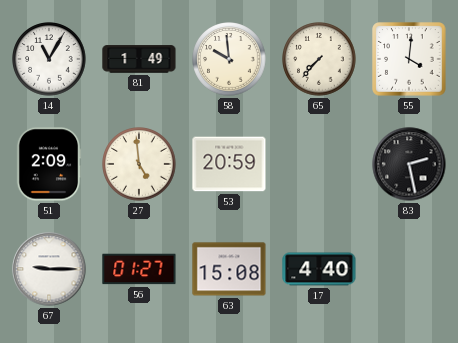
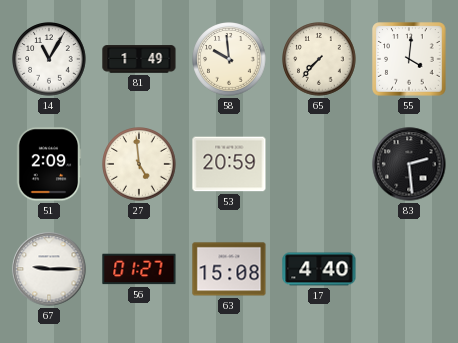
83: 2:28 -> 2:29
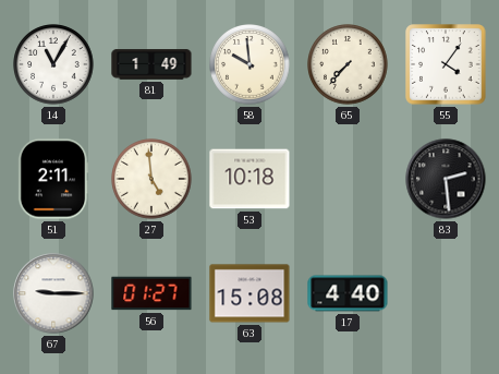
55: 4:01 -> 4:06
51: 2:09 -> 2:11
53: 20:59 -> 10:18
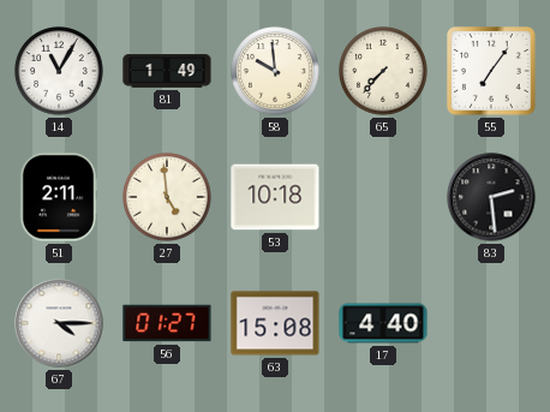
55: 4:06 -> 7:06
67: 9:15 -> 4:15
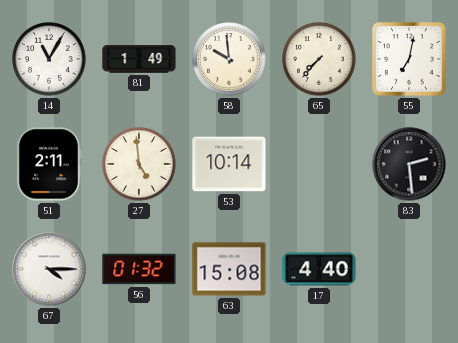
55: 7:06 -> 7:02
53: 10:18 -> 10:14
56: 01:27 -> 01:32
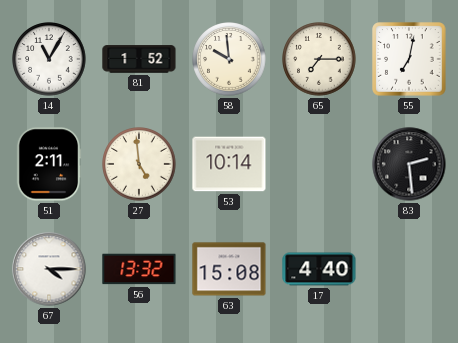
81: 1:49 -> 1:52
65: 7:37 -> 7:15
56: 01:32 -> 13:32
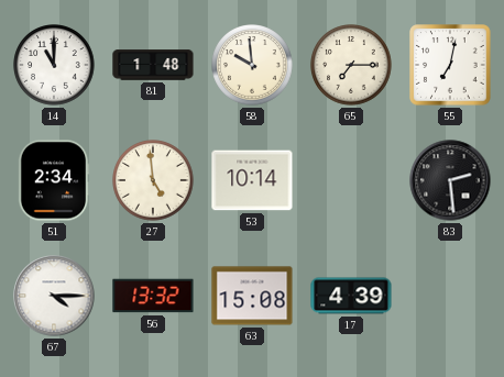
14: 11:05 -> 11:00
81: 1:52 -> 1:48
51: 2:11 -> 2:34
17: 4:40 -> 4:39
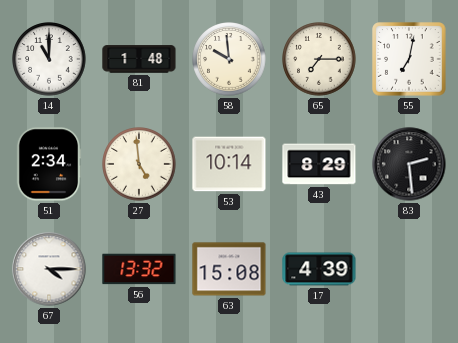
43: none -> 8:29
